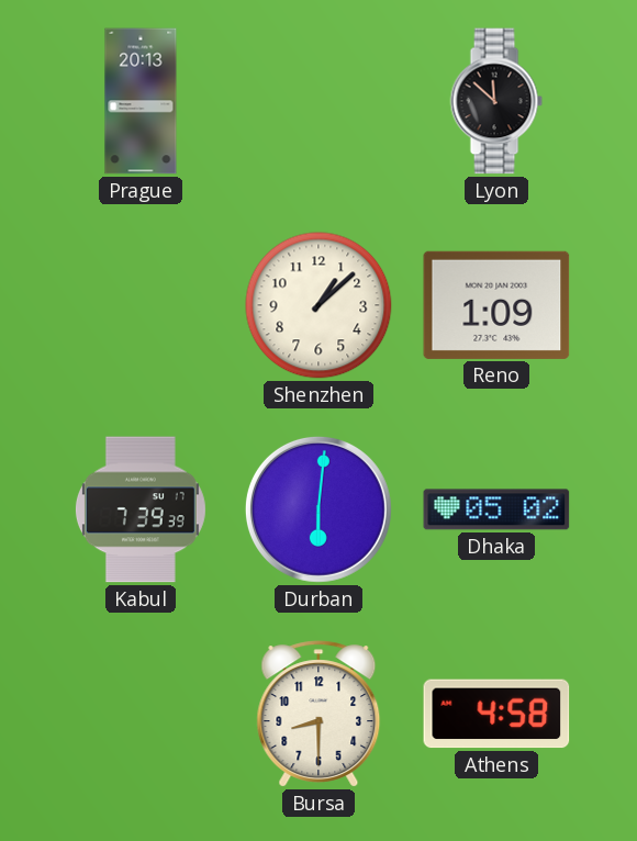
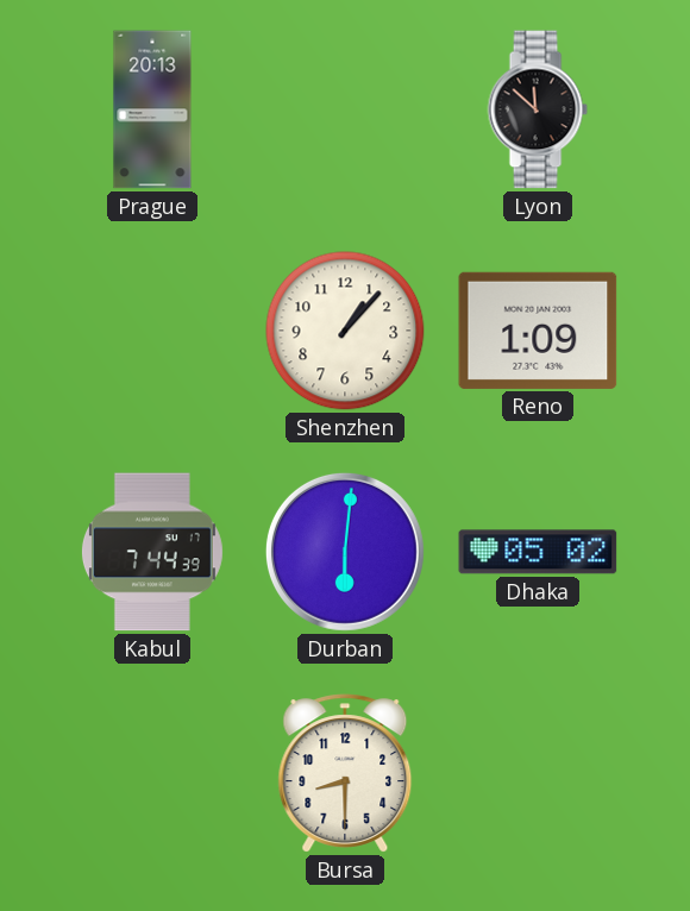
Shenzhen: 1:08 -> 1:07
Kabul: 7:39 -> 7:44
Athens: 4:58 -> none
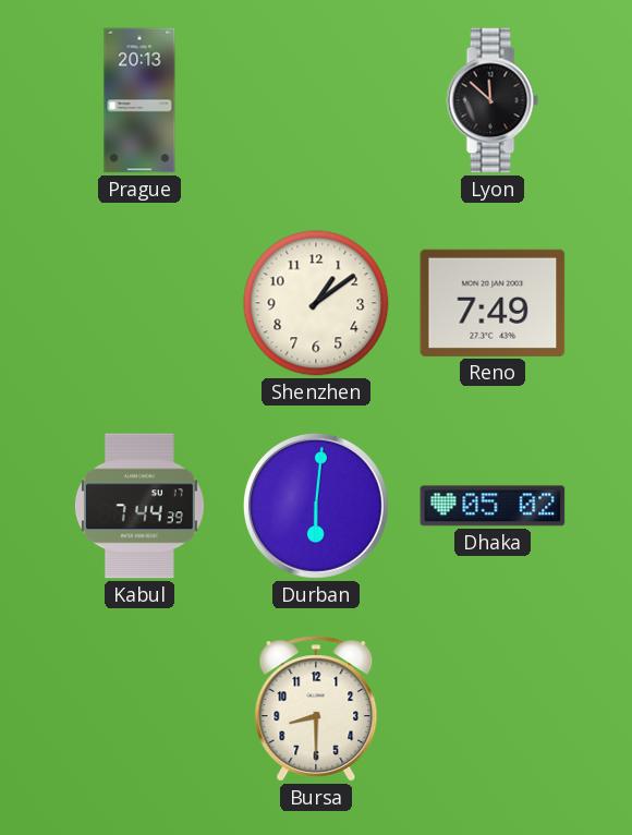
Shenzhen: 1:07 -> 1:09
Reno: 1:09 -> 7:49
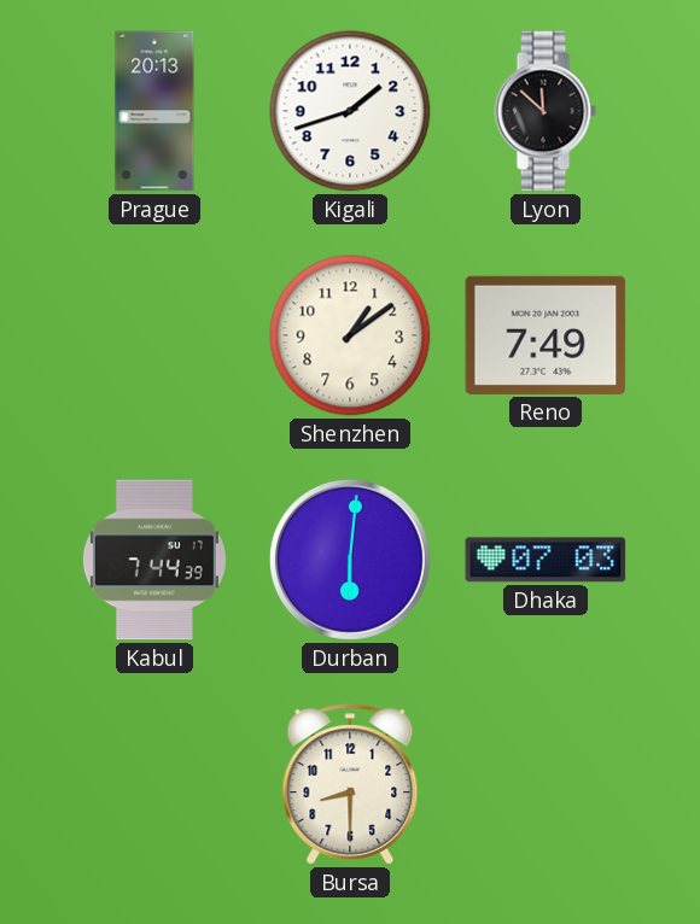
Kigali: none -> 1:42
Dhaka: 05:02 -> 07:03
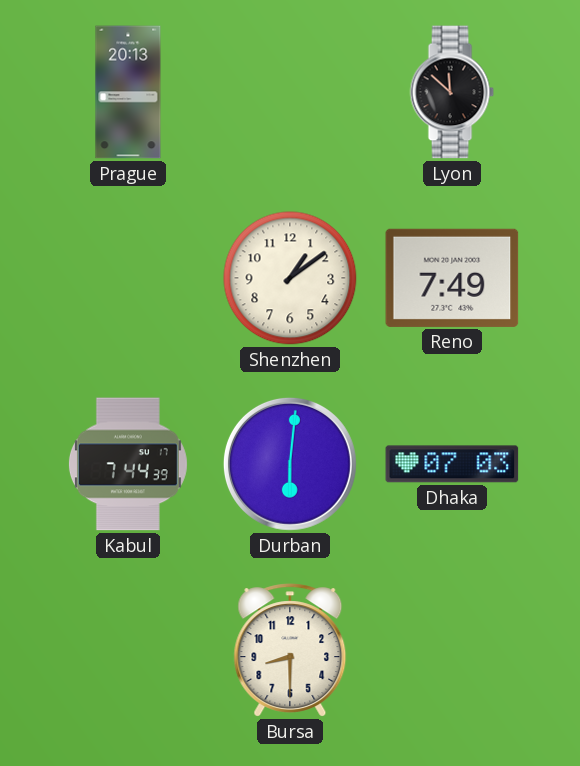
Kigali: 1:42 -> none
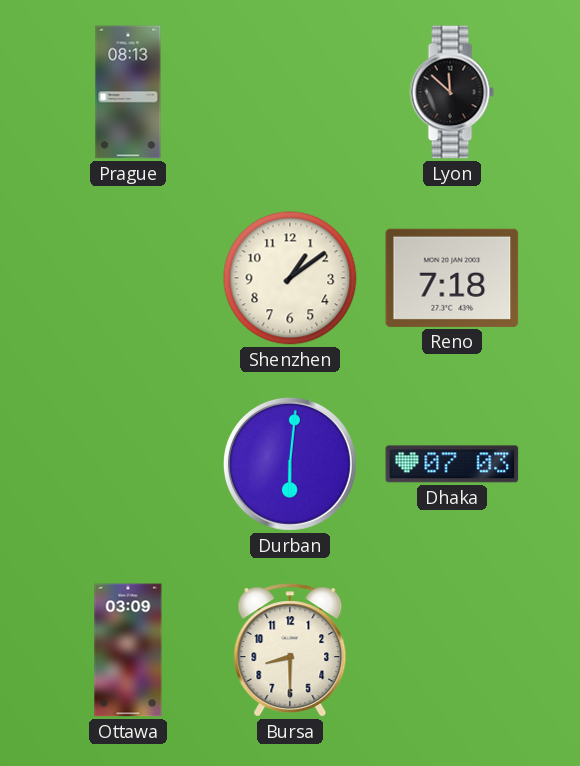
Prague: 20:13 -> 08:13
Reno: 7:49 -> 7:18
Kabul: 7:44 -> none
Ottawa: none -> 03:09
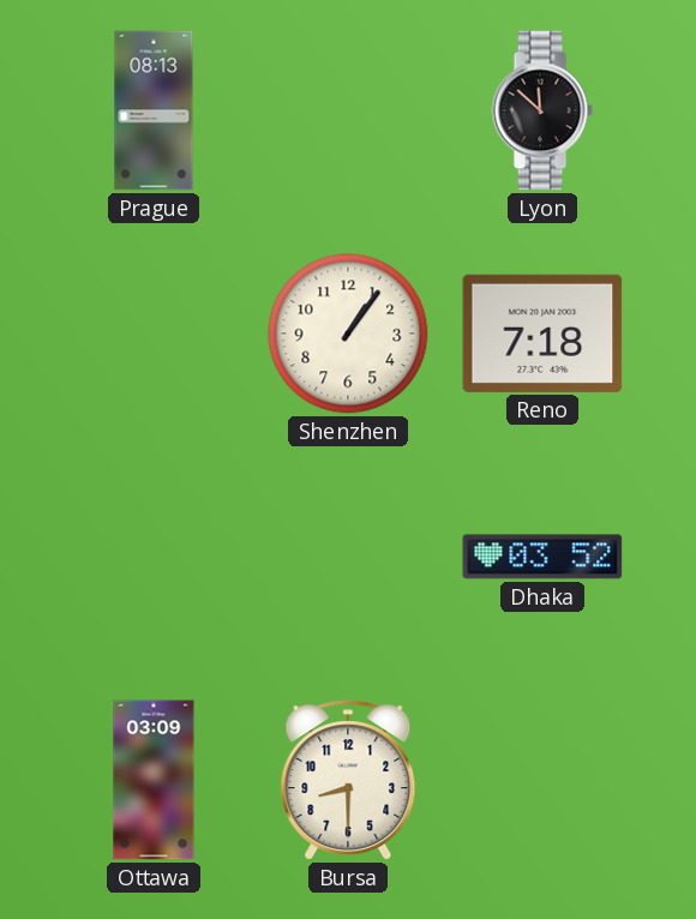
Shenzhen: 1:09 -> 1:06
Durban: 6:01 -> none
Dhaka: 07:03 -> 03:52
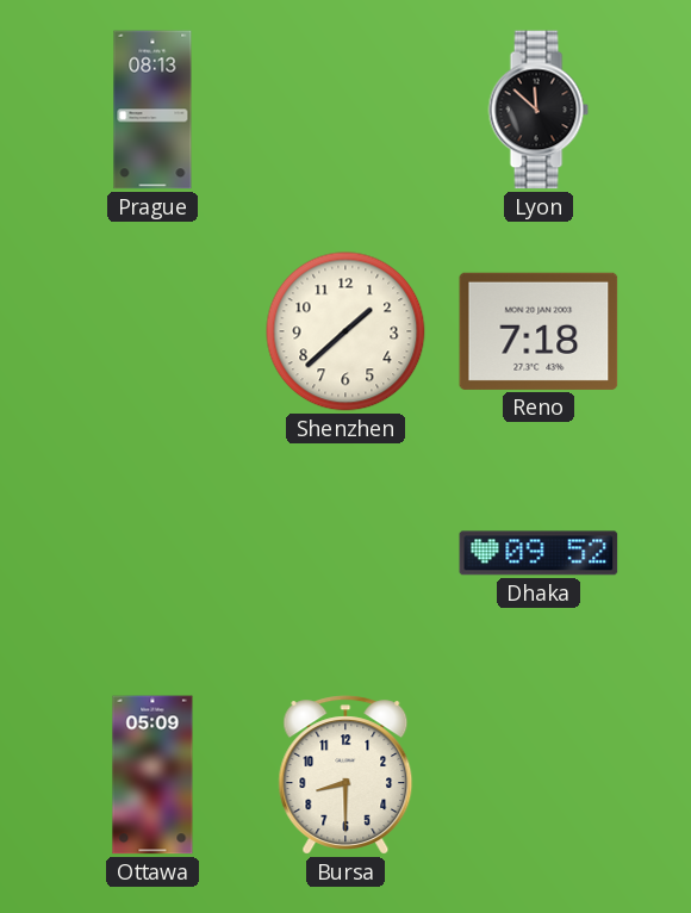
Shenzhen: 1:06 -> 1:38
Dhaka: 03:52 -> 09:52
Ottawa: 03:09 -> 05:09
